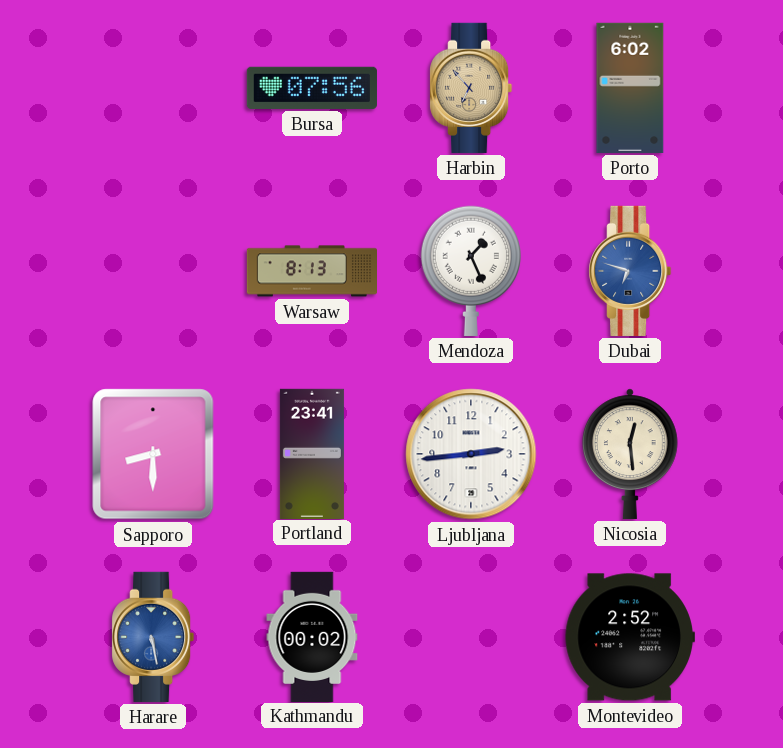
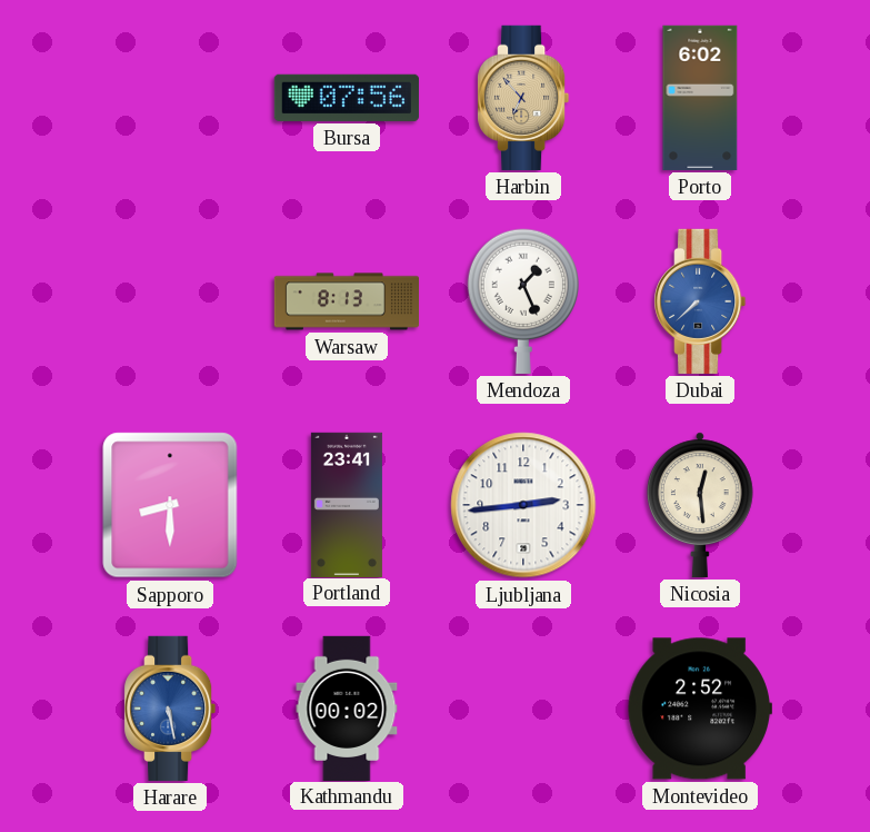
Dubai: 6:48 -> 7:38
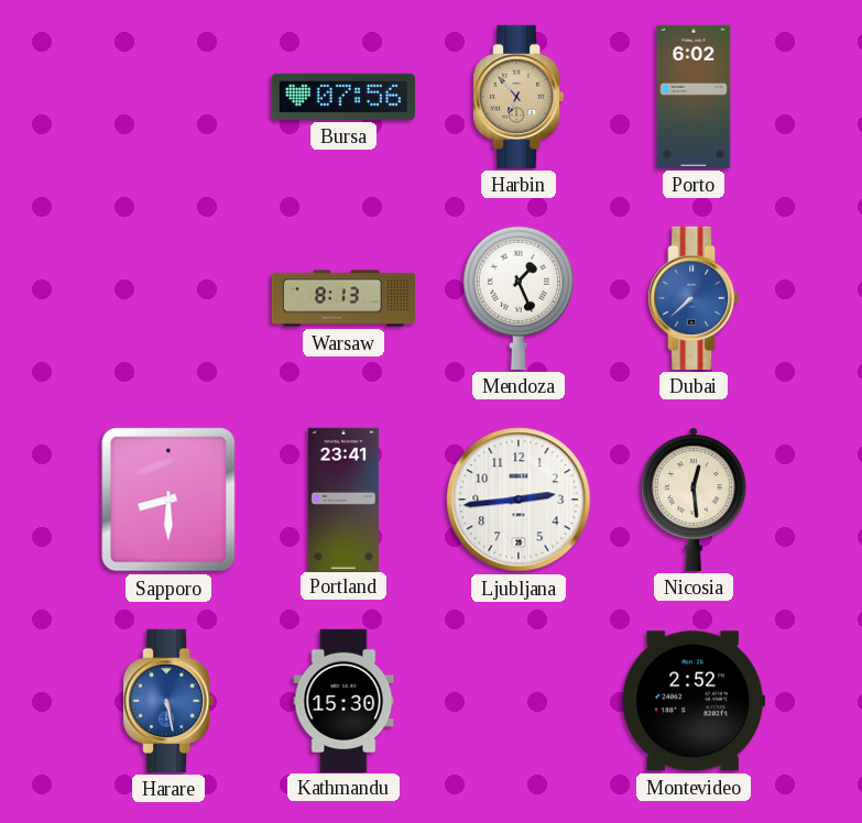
Kathmandu: 00:02 -> 15:30
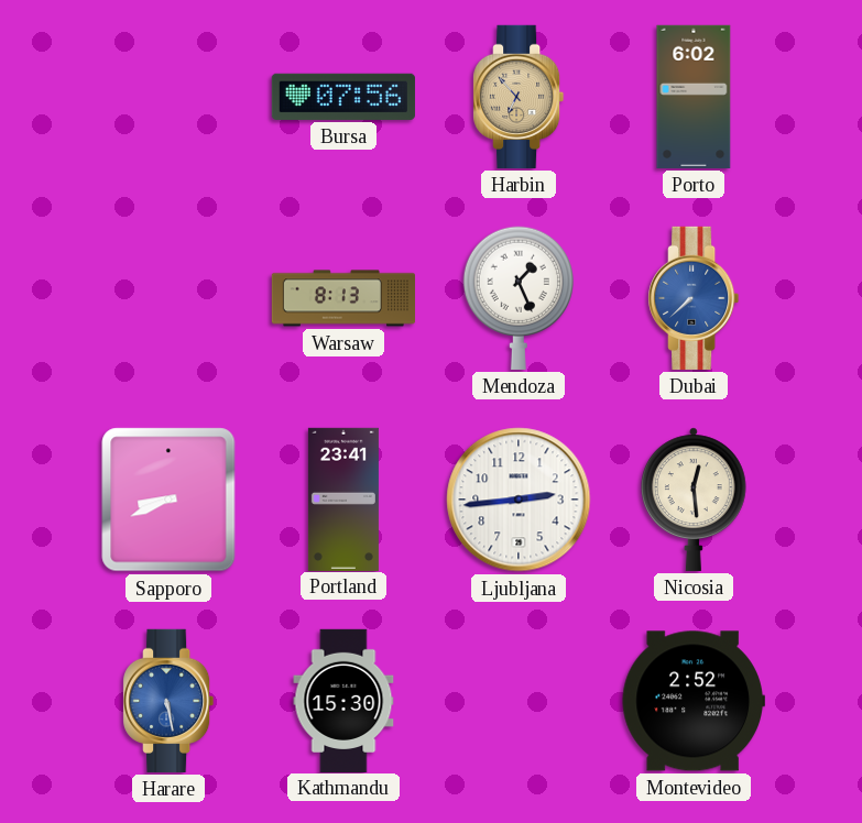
Sapporo: 8:30 -> 8:41
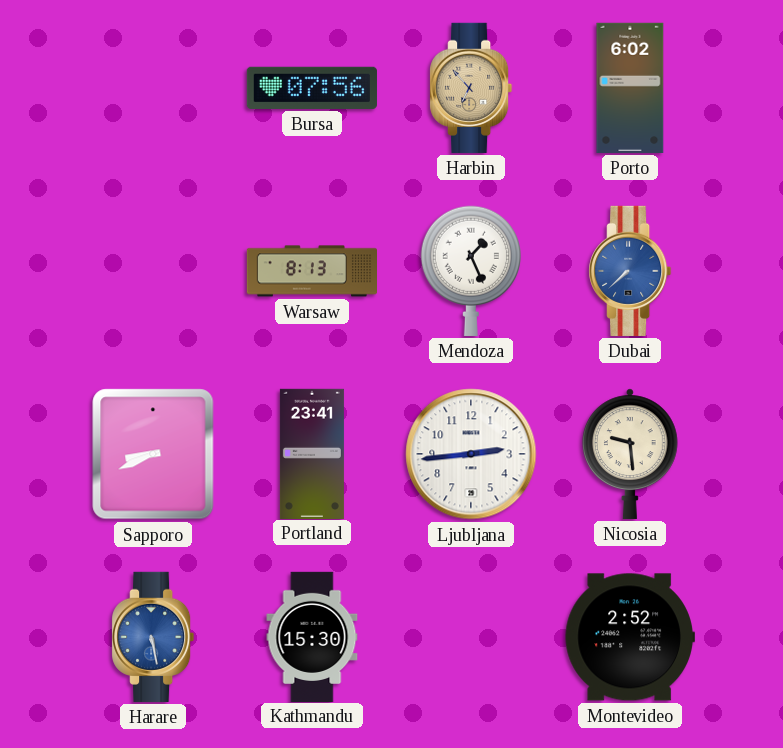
Nicosia: 12:29 -> 9:29
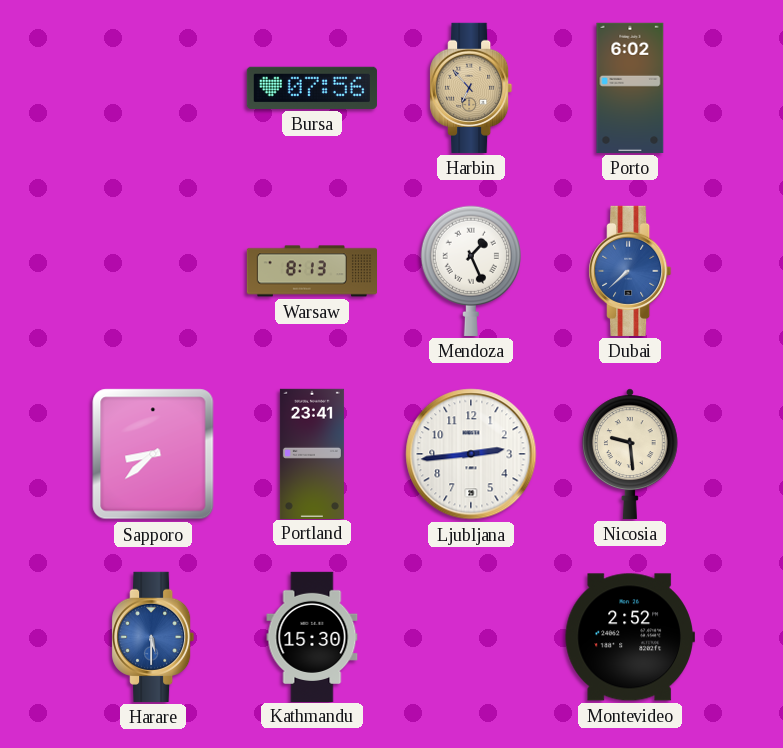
Sapporo: 8:41 -> 8:38
Harare: 5:28 -> 5:30
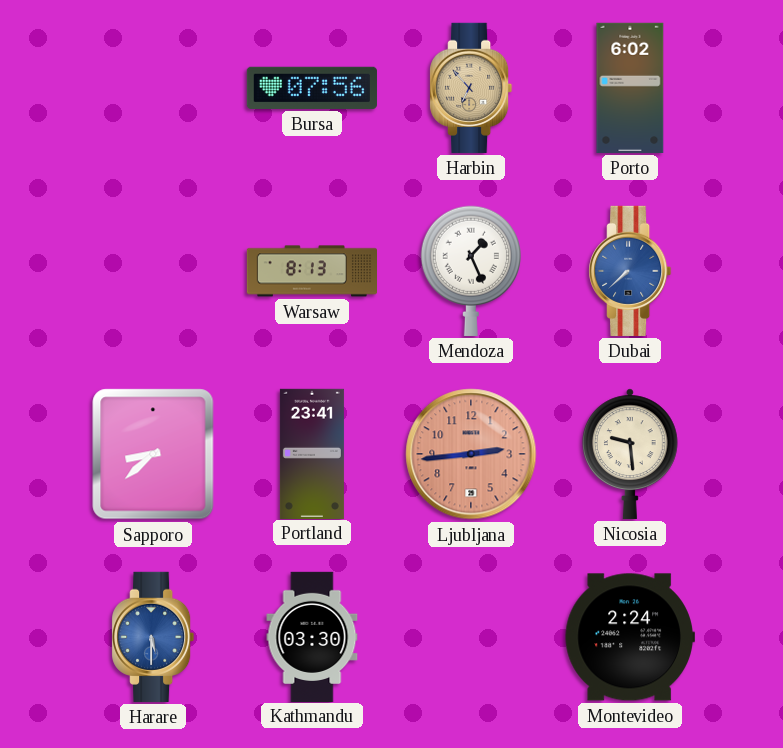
Ljubljana dial: white -> salmon
Kathmandu: 15:30 -> 03:30
Montevideo: 2:52 -> 2:24
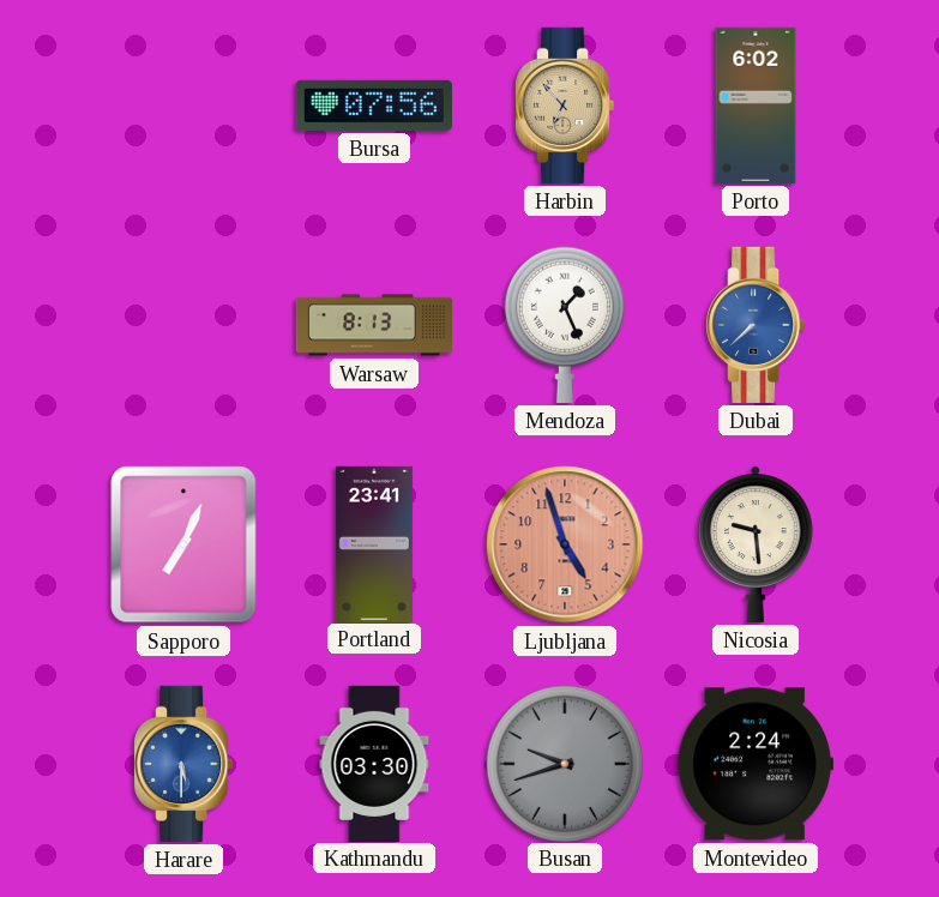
Sapporo: 8:38 -> 7:04
Ljubljana: 2:44 -> 4:57
Busan: none -> 9:42
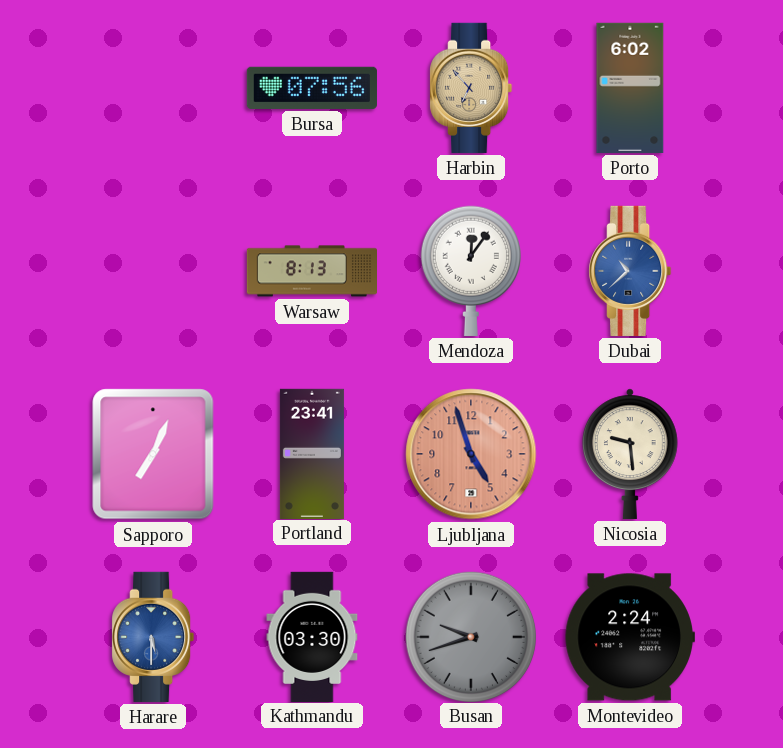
Mendoza: 1:26 -> 12:06
Dubai: 7:38 -> 10:38
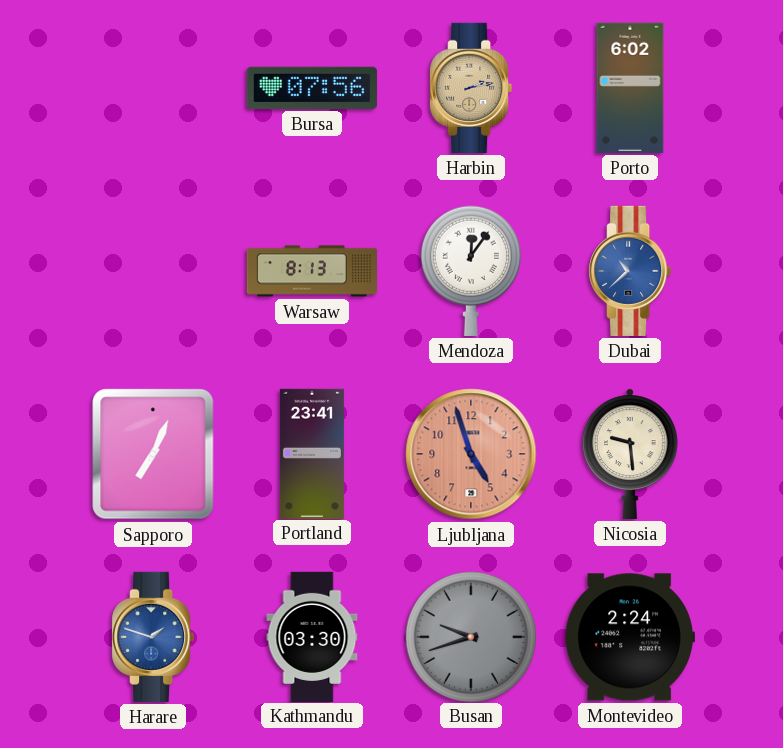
Harbin: 6:53 -> 2:13
Harare: 5:30 -> 1:48
